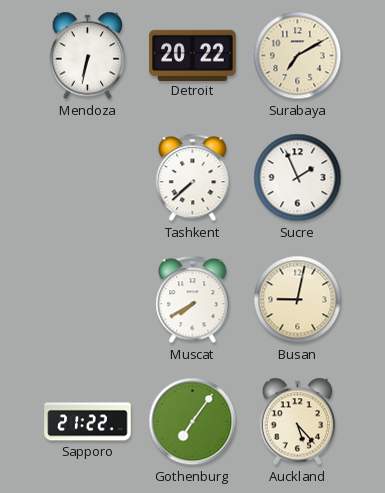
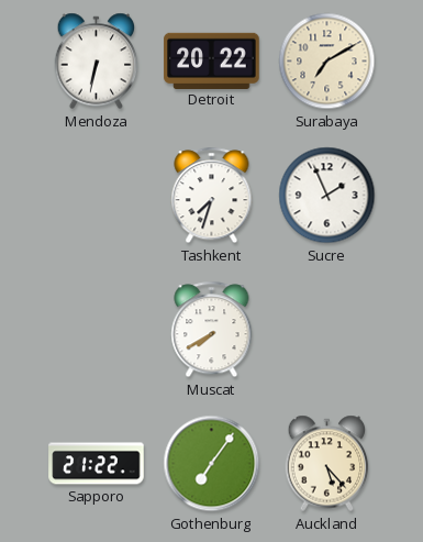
Tashkent: 7:38 -> 7:33
Busan: 9:02 -> none
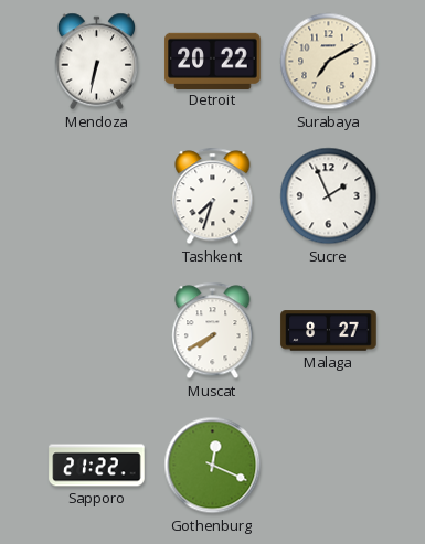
Malaga: none -> 8:27
Gothenburg: 7:06 -> 12:19
Auckland: 5:23 -> none
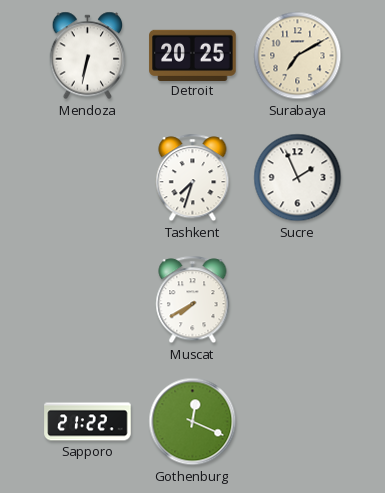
Detroit: 20:22 -> 20:25
Malaga: 8:27 -> none
